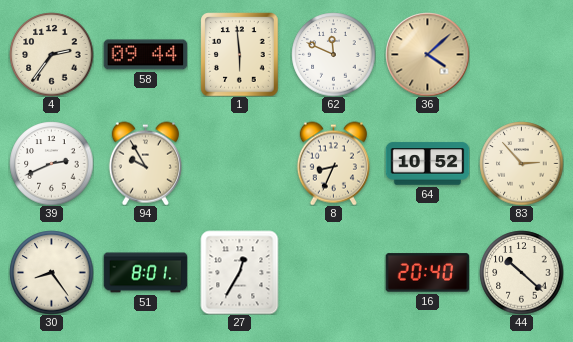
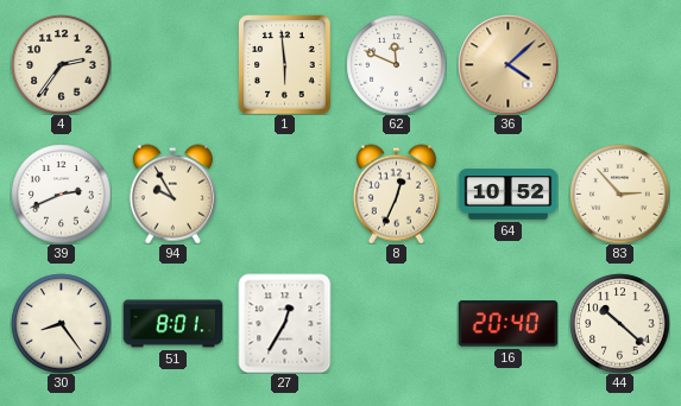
58: 09:44 -> none
8: 8:34 -> 12:34
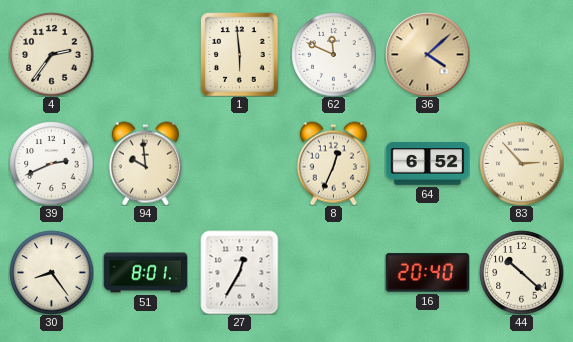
94: 9:55 -> 9:59
64: 10:52 -> 6:52
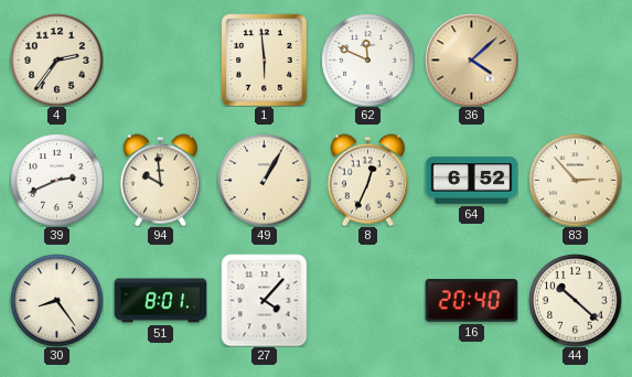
49: none -> 1:05
27: 12:35 -> 4:07
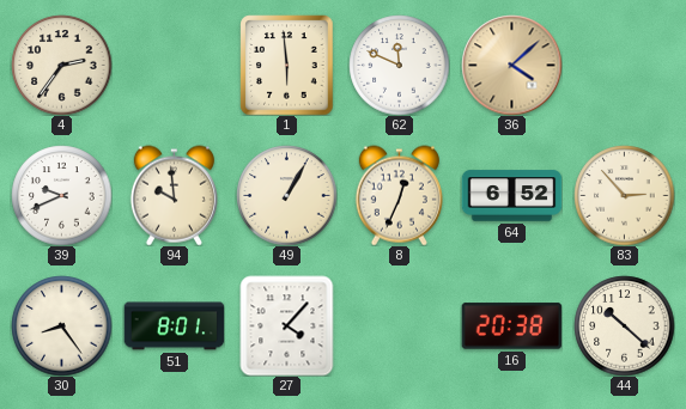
39: 2:41 -> 9:41
16: 20:40 -> 20:38
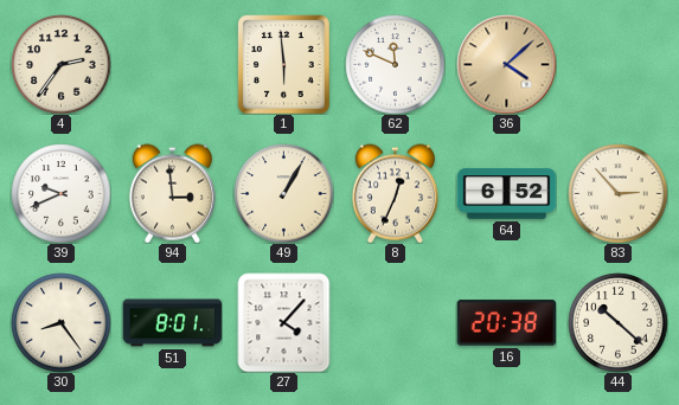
94: 9:59 -> 2:59
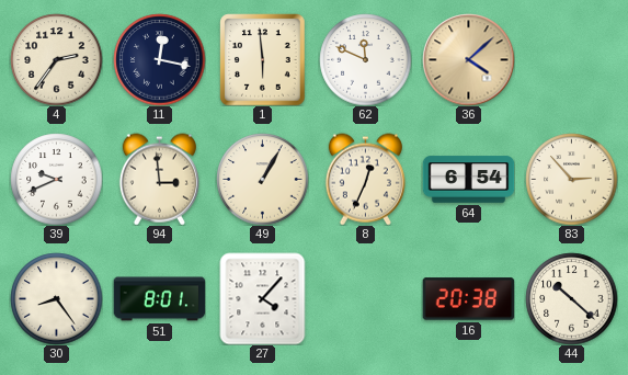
11: none -> 12:17
64: 6:52 -> 6:54
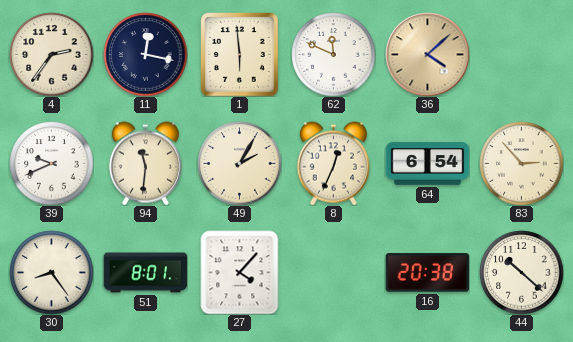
94: 2:59 -> 11:31
49: 1:05 -> 2:05
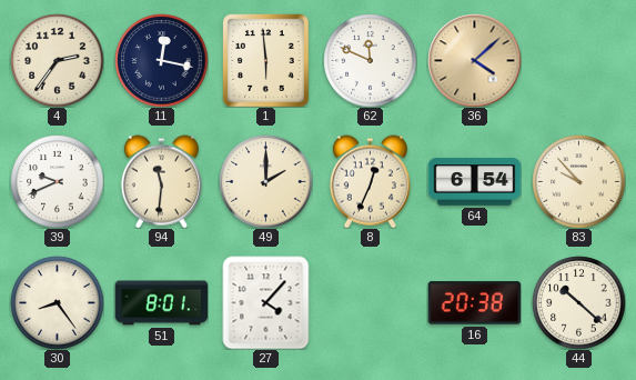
49: 2:05 -> 2:00
83: 2:53 -> 9:53
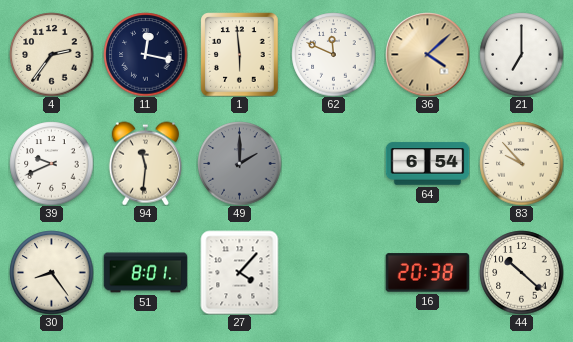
21: none -> 7:00
49 dial: cream -> grey
8: 12:34 -> none
